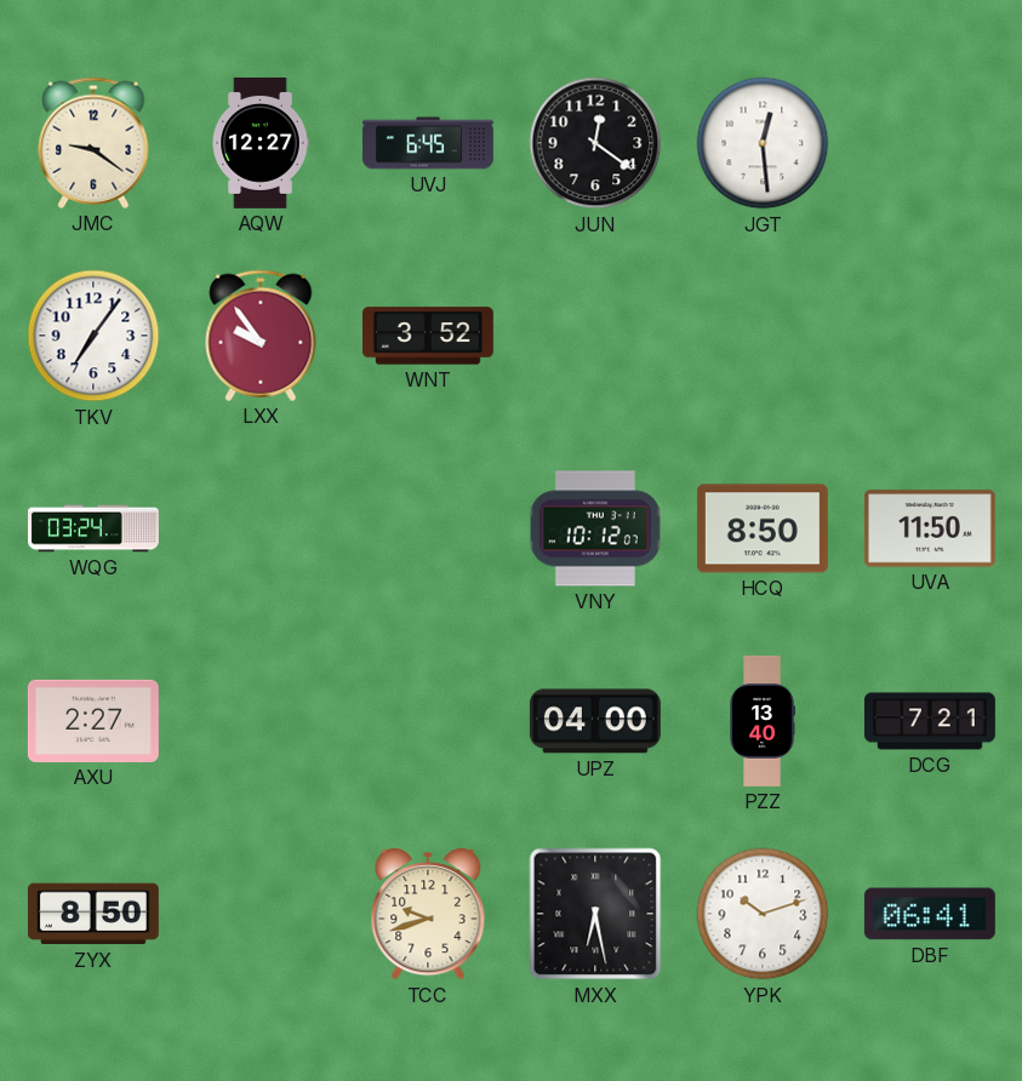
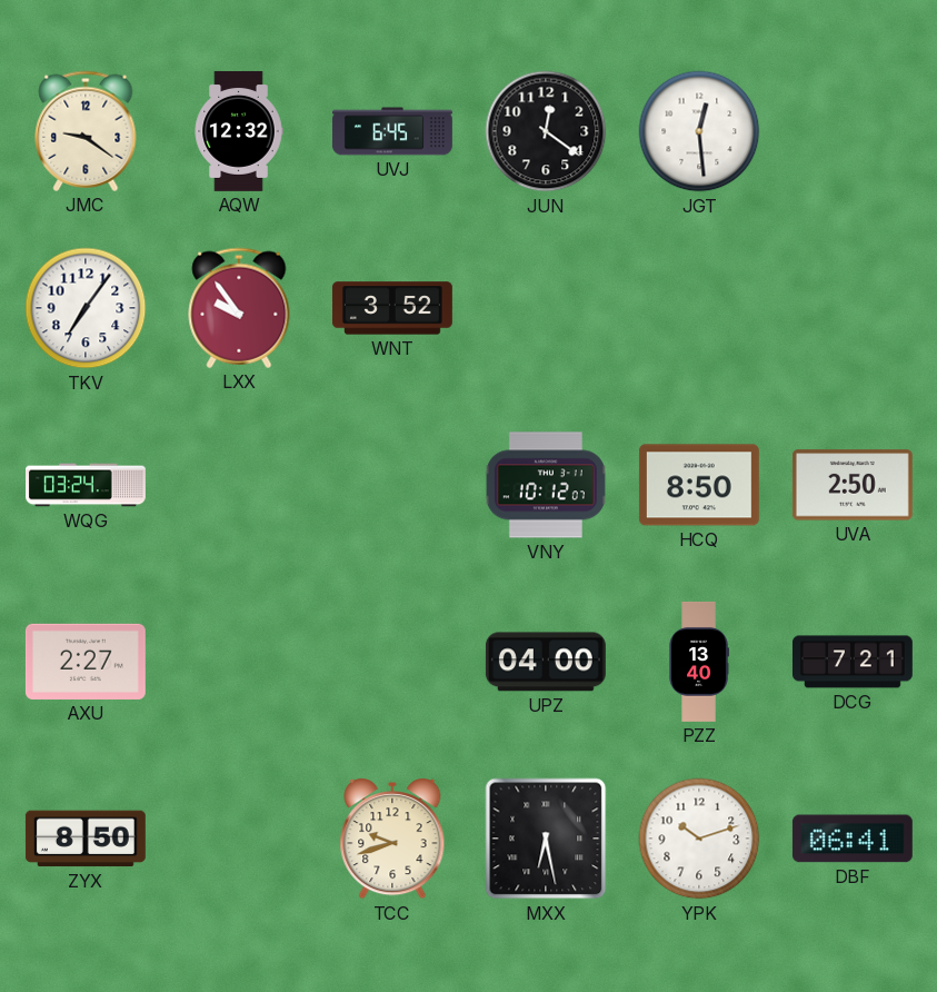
AQW: 12:27 -> 12:32
UVA: 11:50 -> 2:50
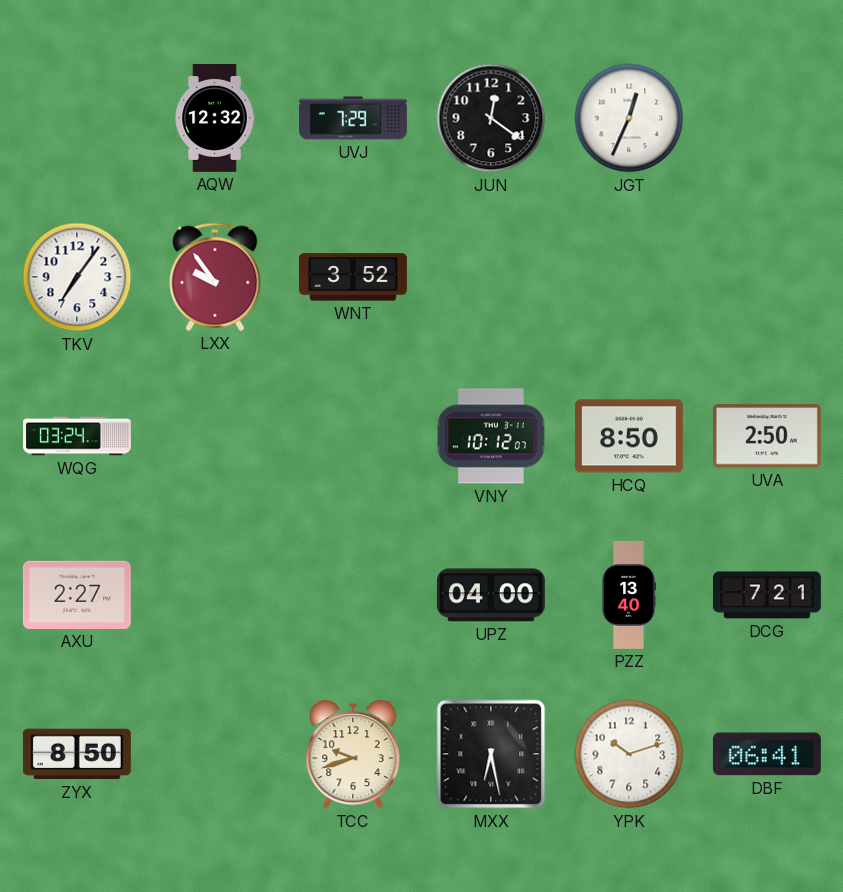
JMC: 9:21 -> none
UVJ: 6:45 -> 7:29
JGT: 12:29 -> 12:34
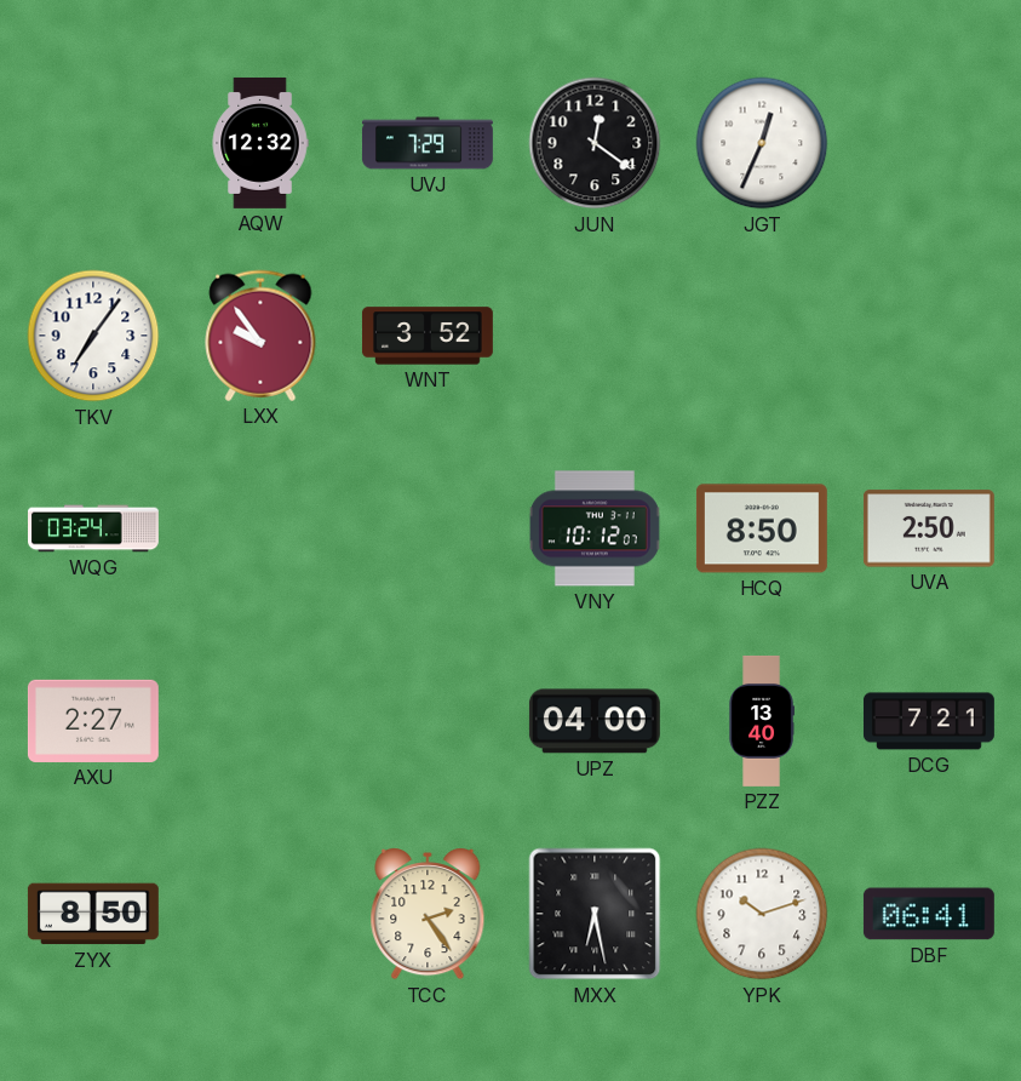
TCC: 9:42 -> 2:24
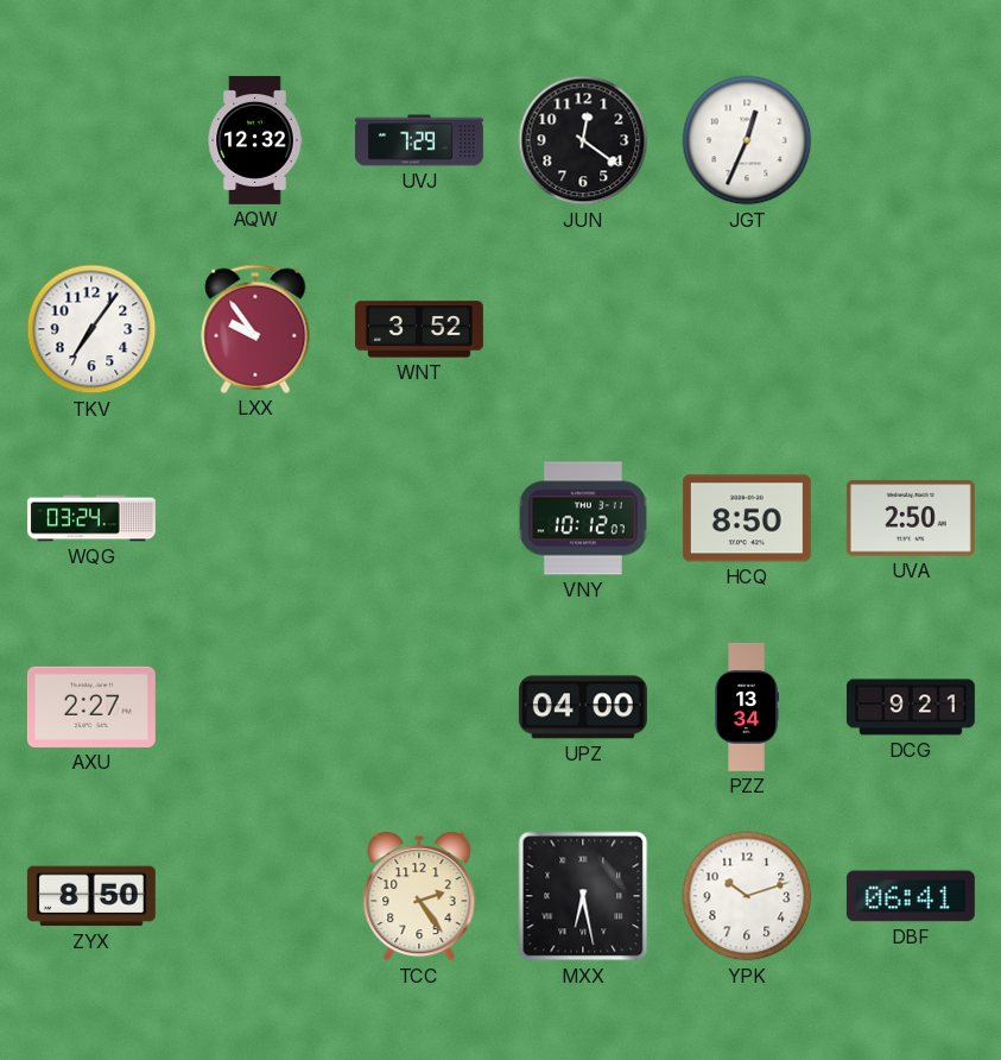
PZZ: 13:40 -> 13:34
DCG: 7:21 -> 9:21
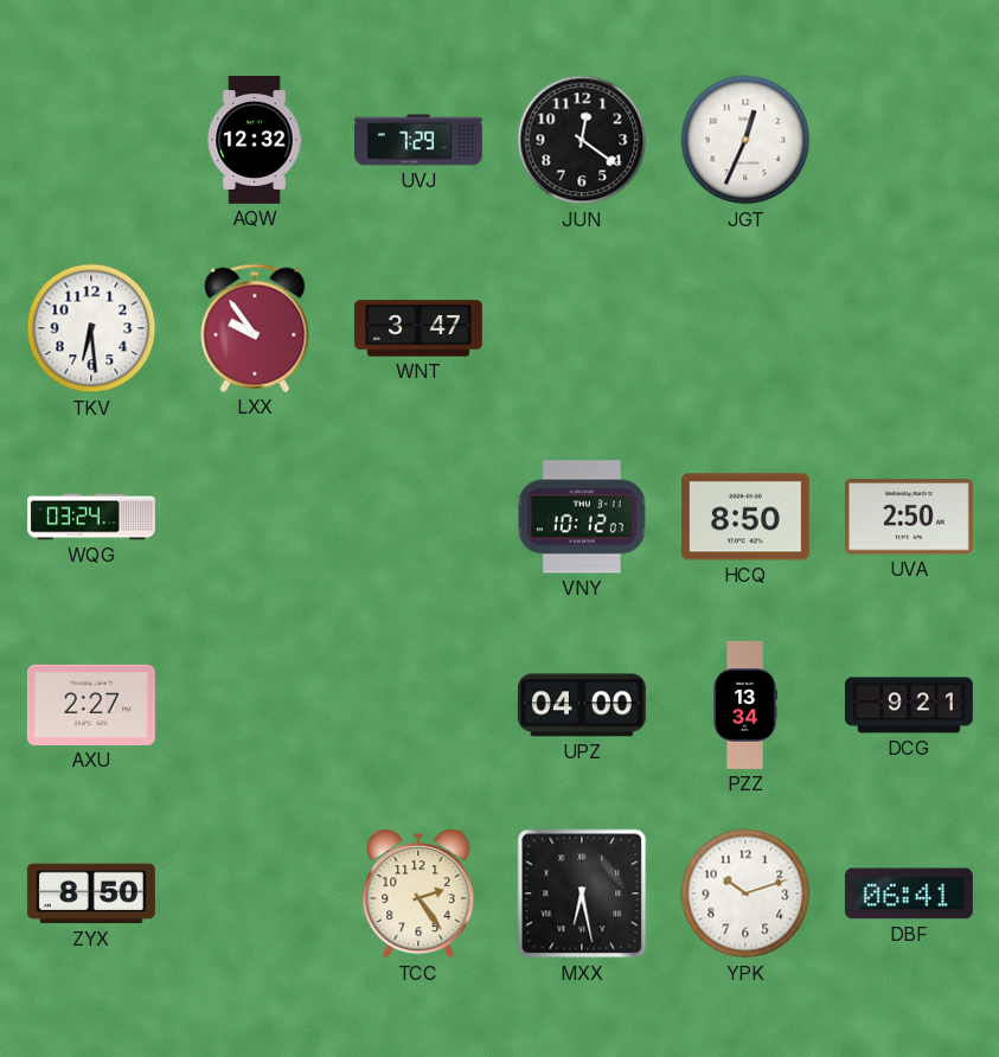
TKV: 7:06 -> 6:29
WNT: 3:52 -> 3:47
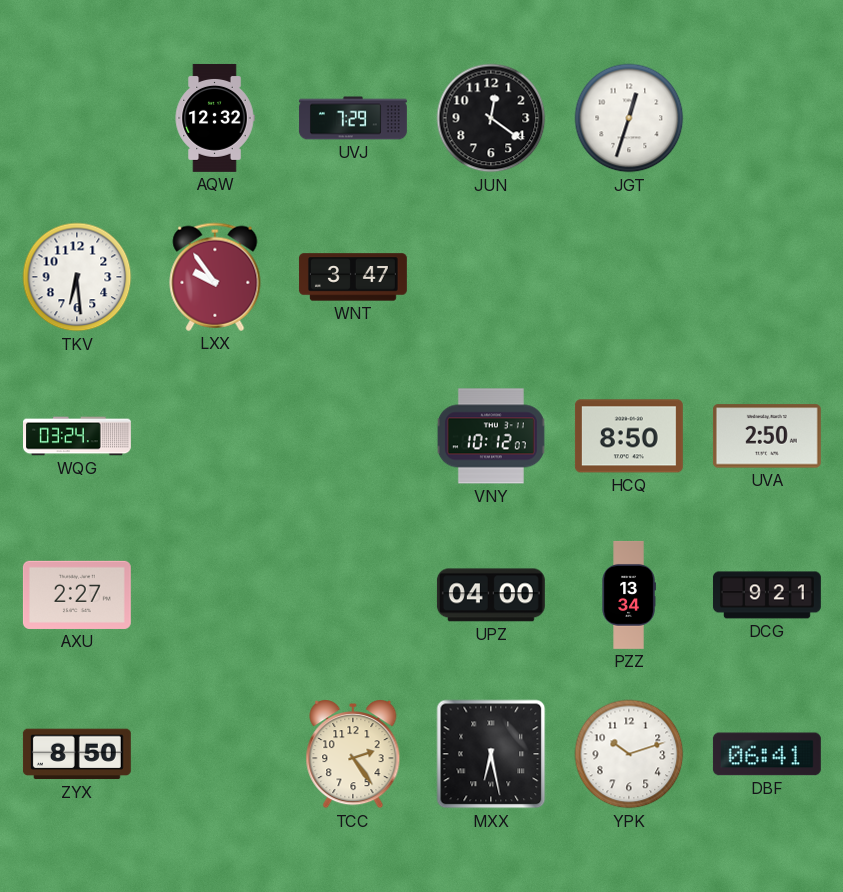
JGT: 12:34 -> 12:33
